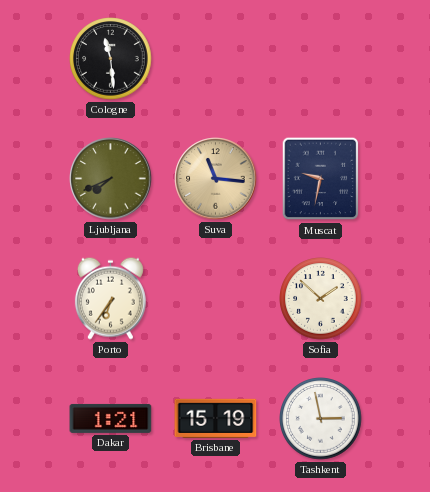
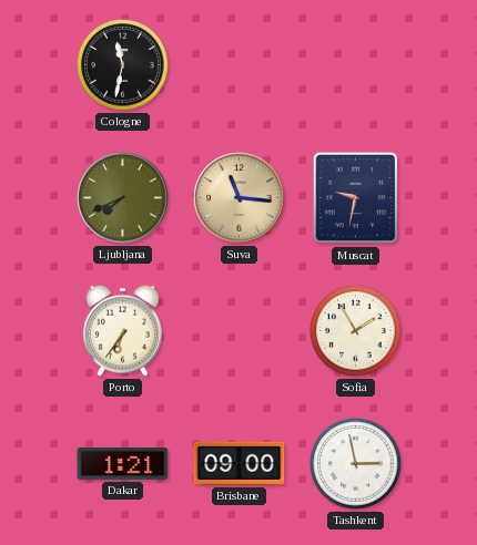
Cologne: 11:29 -> 11:32
Sofia: 1:52 -> 1:55
Brisbane: 15:19 -> 09:00
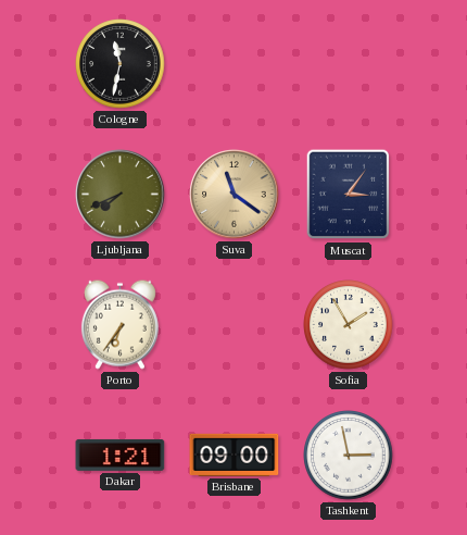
Suva: 11:16 -> 11:21
Muscat: 9:32 -> 3:06
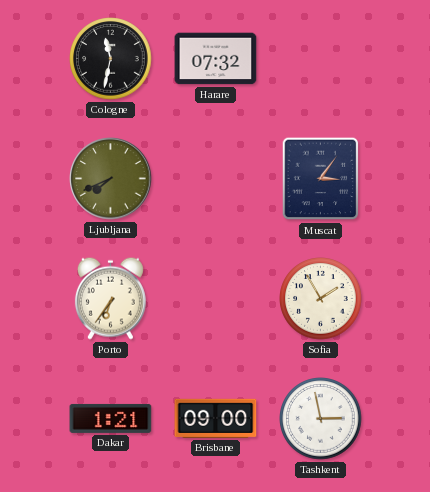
Harare: none -> 07:32
Suva: 11:21 -> none
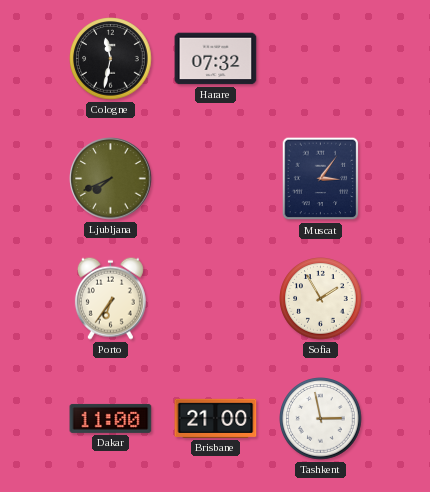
Dakar: 1:21 -> 11:00
Brisbane: 09:00 -> 21:00
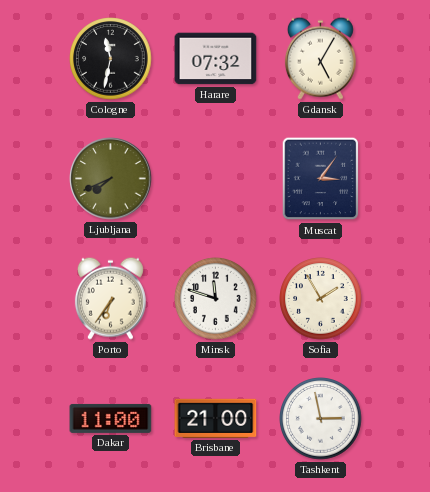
Gdansk: none -> 5:05
Minsk: none -> 11:48
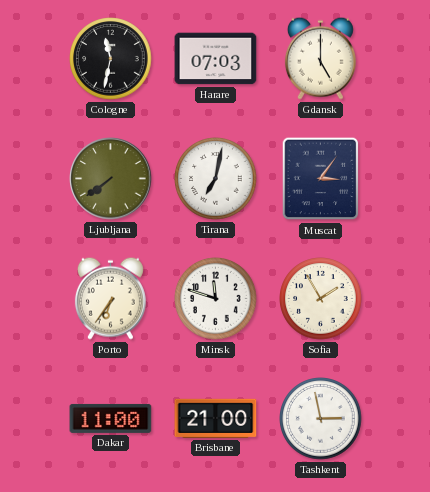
Harare: 07:32 -> 07:03
Gdansk: 5:05 -> 5:00
Ljubljana: 7:41 -> 7:39
Tirana: none -> 7:02
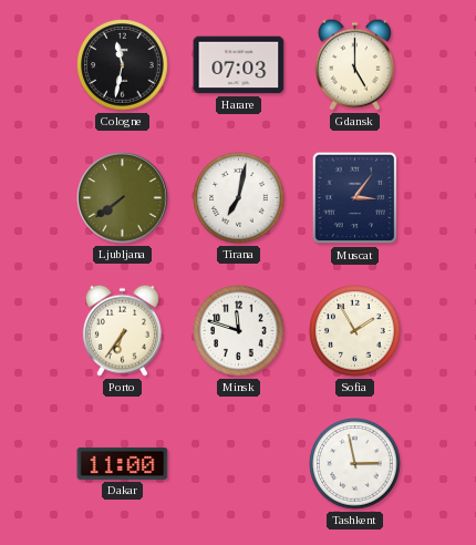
Brisbane: 21:00 -> none
